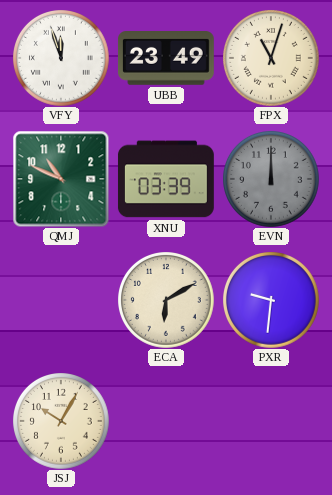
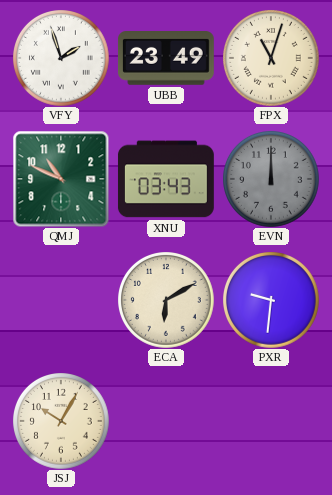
VFY: 11:57 -> 1:57
XNU: 03:39 -> 03:43
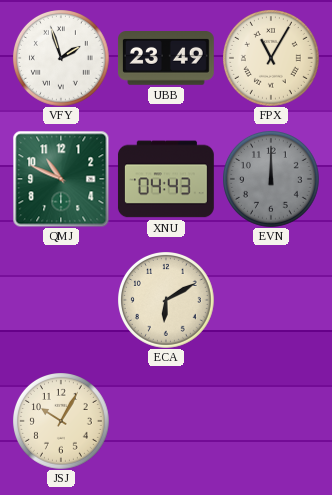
FPX: 11:03 -> 11:05
XNU: 03:43 -> 04:43
PXR: 9:31 -> none
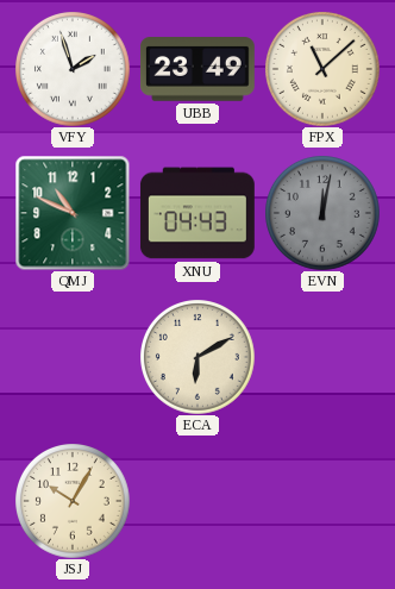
FPX: 11:05 -> 11:08
EVN: 12:00 -> 12:02
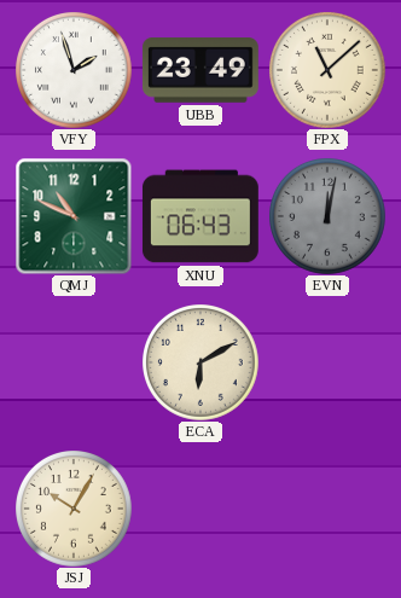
XNU: 04:43 -> 06:43
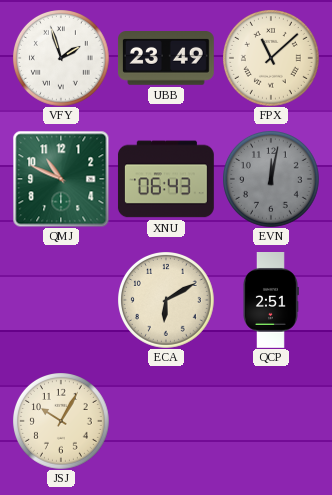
QCP: none -> 2:51
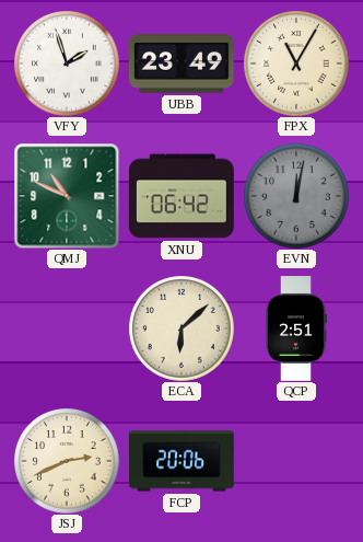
FPX: 11:08 -> 11:05
XNU: 06:43 -> 06:42
ECA: 6:10 -> 6:08
JSJ: 10:05 -> 2:41
FCP: none -> 20:06
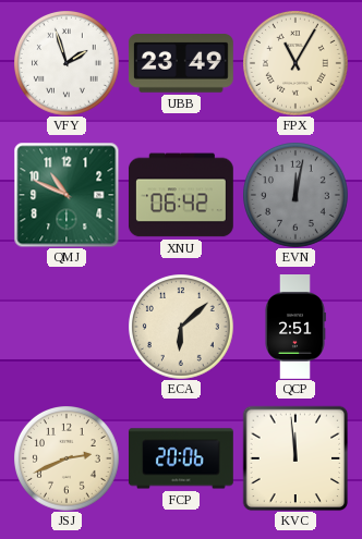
KVC: none -> 11:59
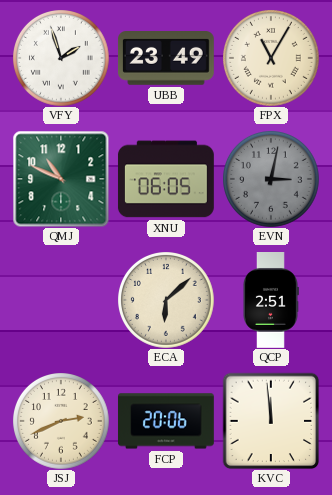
XNU: 06:42 -> 06:05
EVN: 12:02 -> 3:02
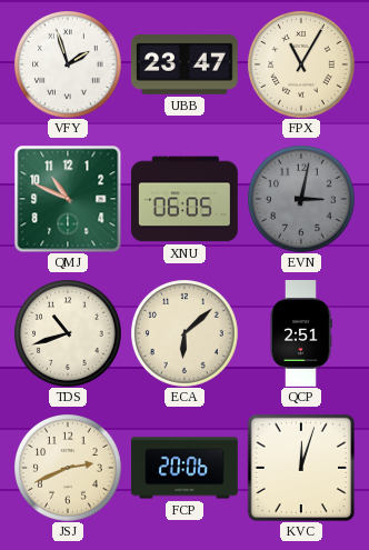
UBB: 23:49 -> 23:47
TDS: none -> 10:42
KVC: 11:59 -> 12:03
